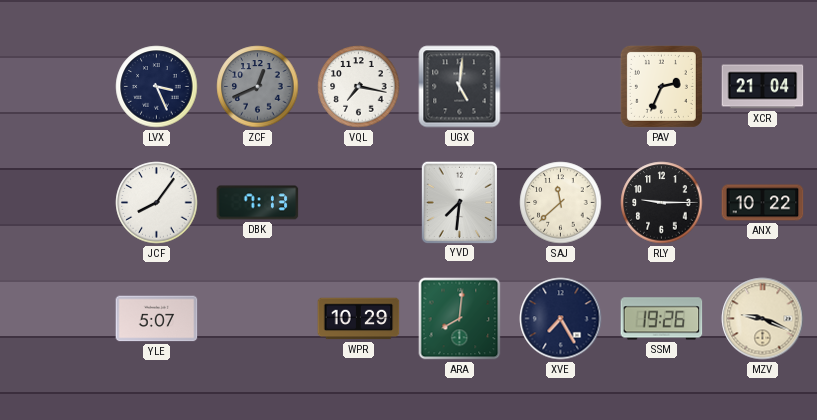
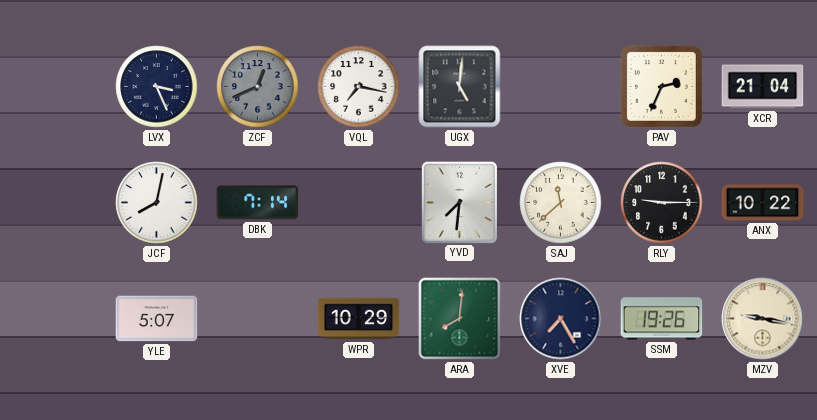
JCF: 8:06 -> 8:02
DBK: 7:13 -> 7:14
MZV: 9:19 -> 9:17
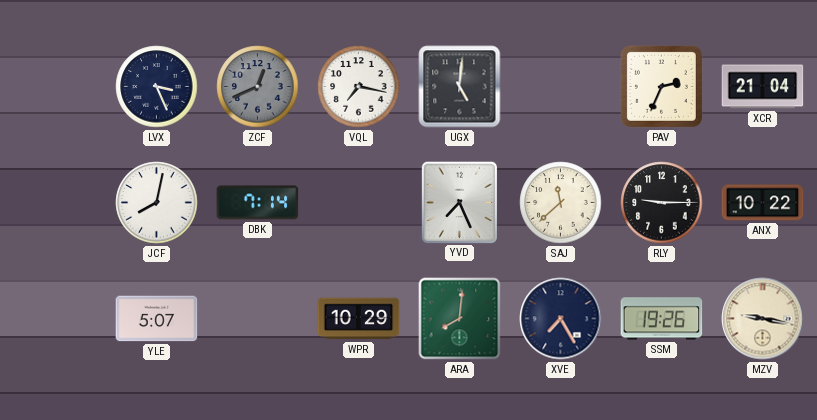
YVD: 7:31 -> 7:26
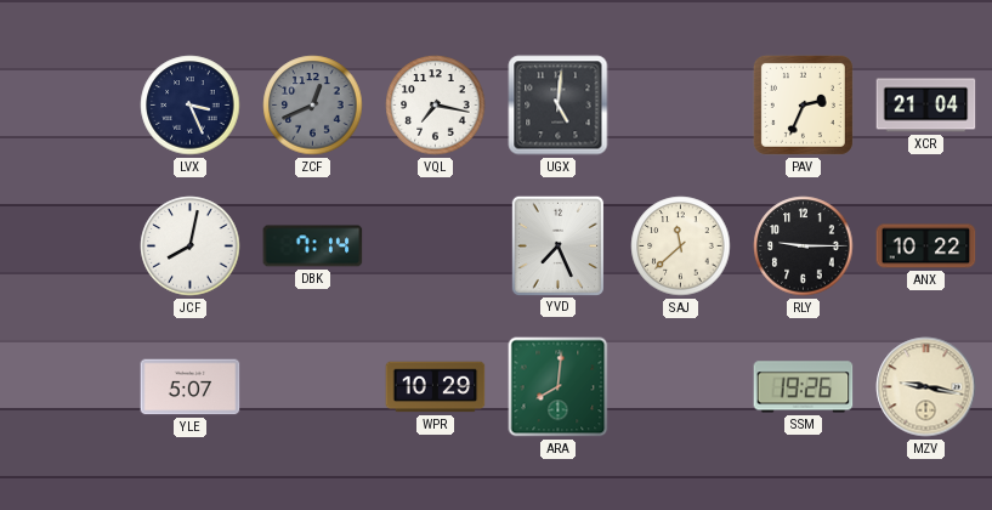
XVE: 7:25 -> none
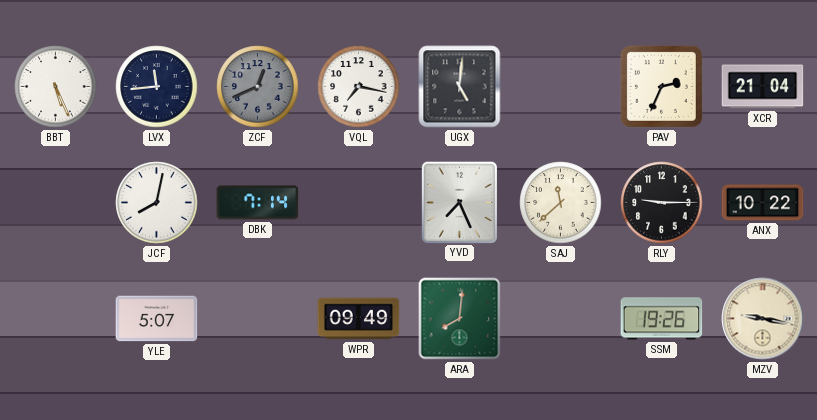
BBT: none -> 5:26
LVX: 3:26 -> 11:44
WPR: 10:29 -> 09:49
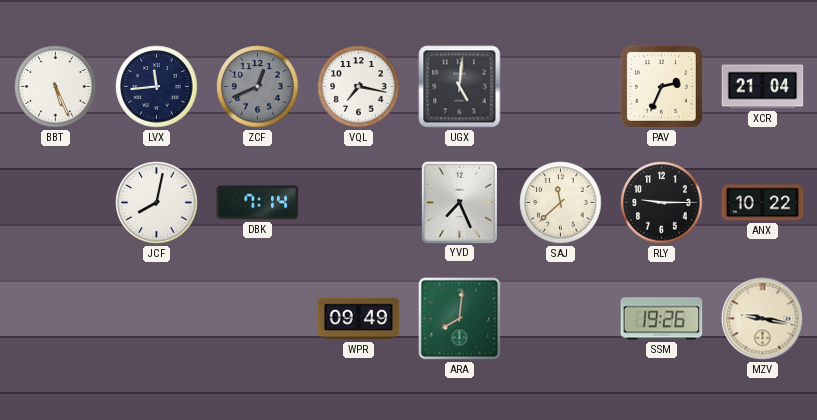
YLE: 5:07 -> none
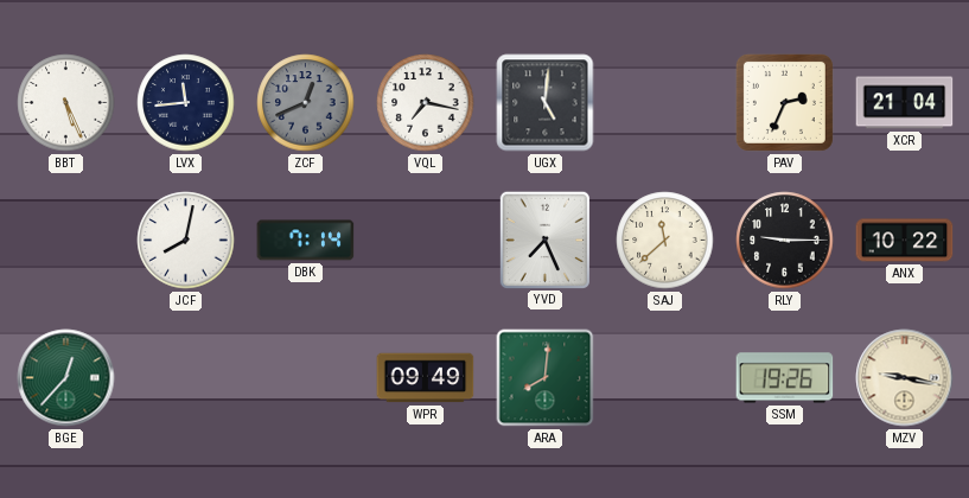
BGE: none -> 12:37
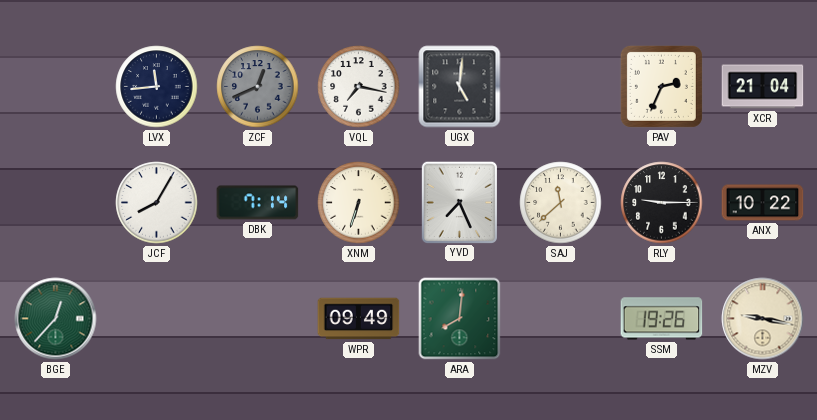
BBT: 5:26 -> none
JCF: 8:02 -> 8:05
XNM: none -> 6:33
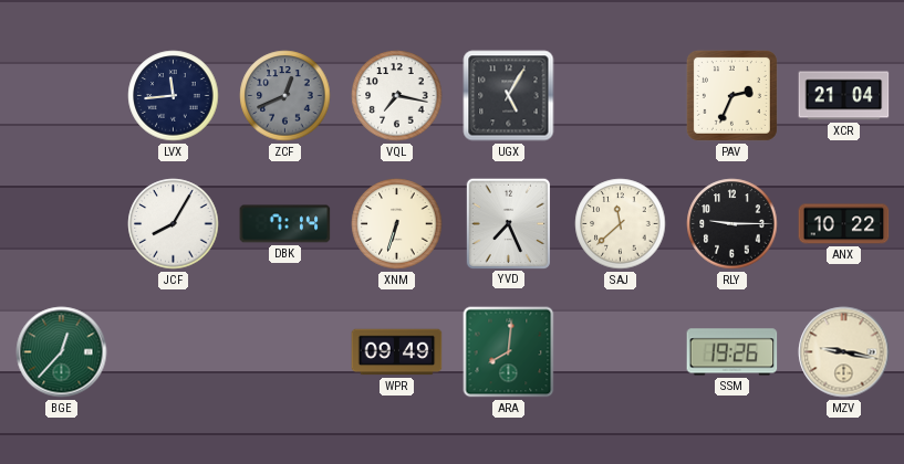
UGX: 5:01 -> 5:05
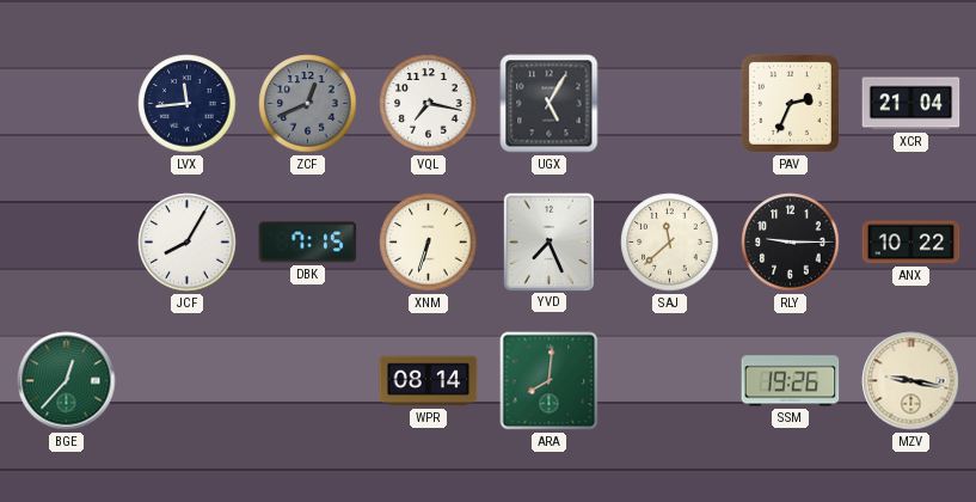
DBK: 7:14 -> 7:15
WPR: 09:49 -> 08:14
